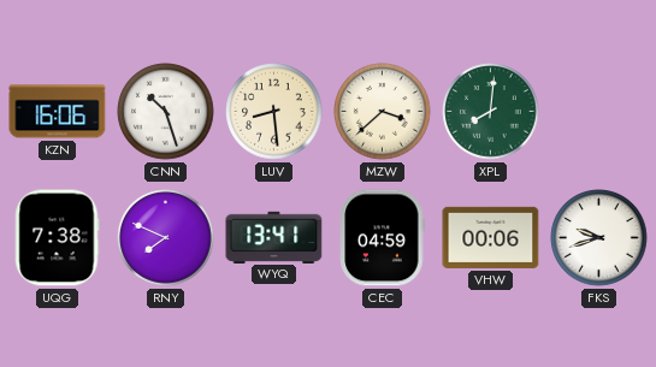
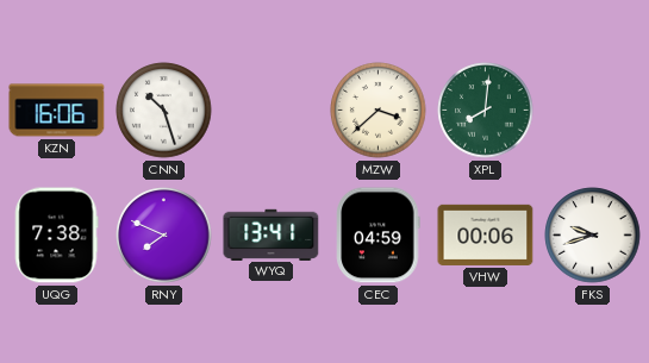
LUV: 8:29 -> none
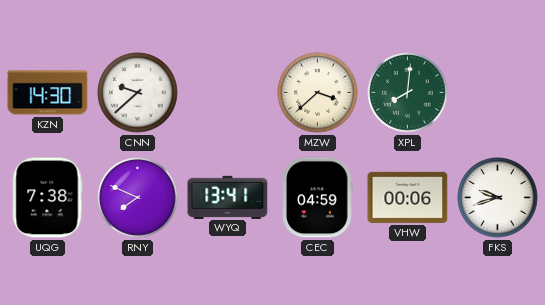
KZN: 16:06 -> 14:30
CNN: 10:27 -> 9:38
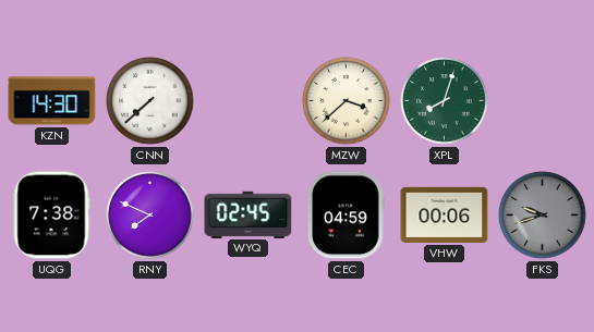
CNN: 9:38 -> 7:38
XPL: 8:01 -> 8:03
WYQ: 13:41 -> 02:45
FKS dial: white -> grey
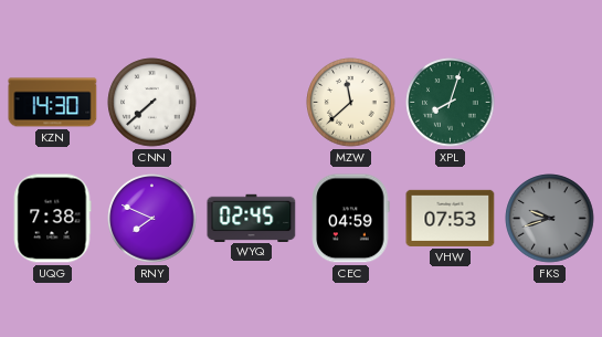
MZW: 3:38 -> 11:38
VHW: 00:06 -> 07:53
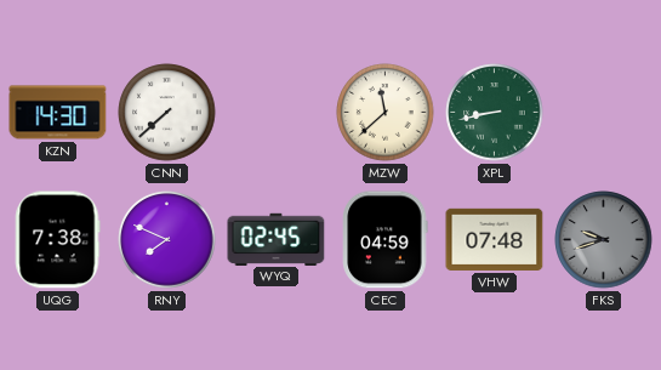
XPL: 8:03 -> 8:43
VHW: 07:53 -> 07:48
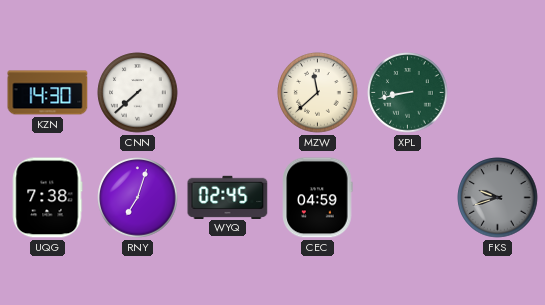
RNY: 7:49 -> 7:03
VHW: 07:48 -> none
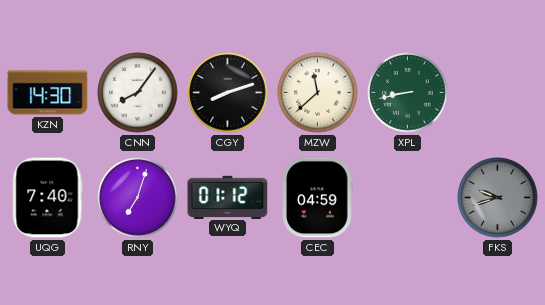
CNN: 7:38 -> 8:06
CGY: none -> 8:12
UQG: 7:38 -> 7:40
WYQ: 02:45 -> 01:12
